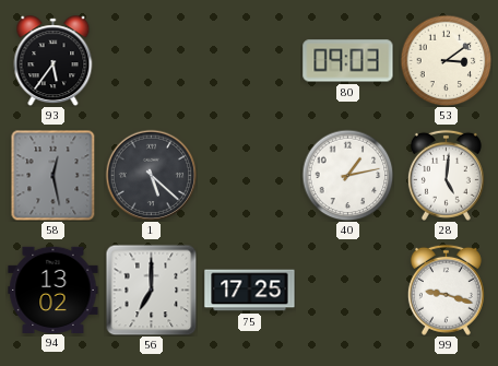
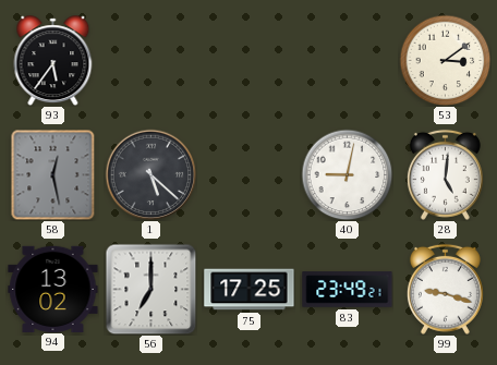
80: 09:03 -> none
40: 1:13 -> 9:02
83: none -> 23:49
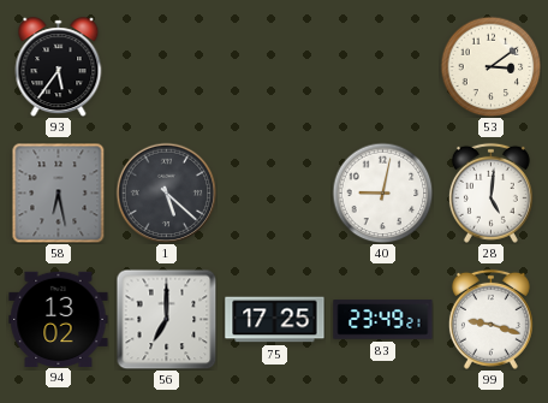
58: 12:28 -> 6:28
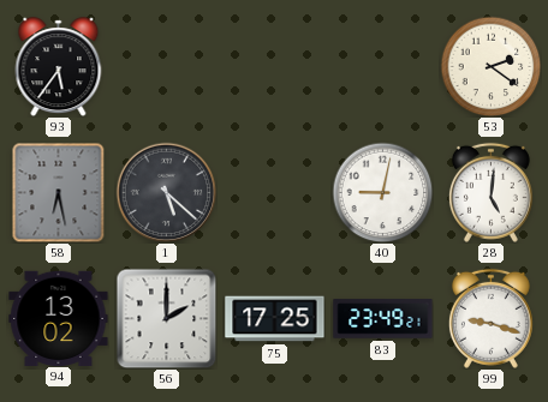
53: 3:09 -> 2:21
56: 7:00 -> 2:00
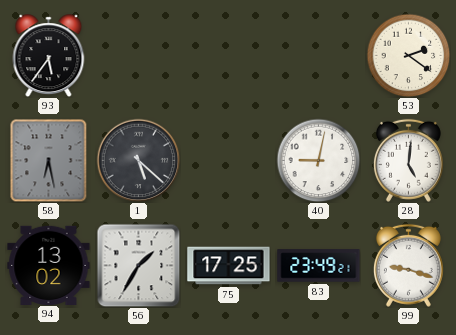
56: 2:00 -> 1:35
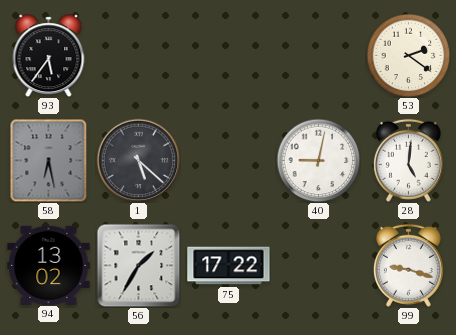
75: 17:25 -> 17:22
83: 23:49 -> none
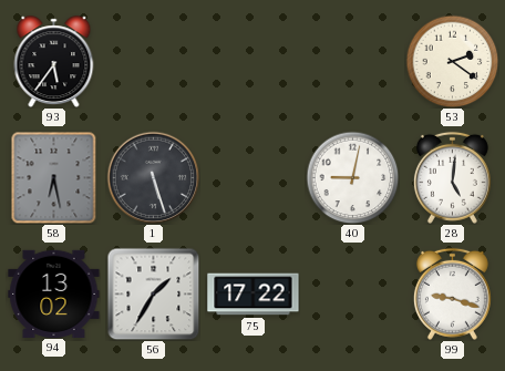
1: 5:22 -> 5:27
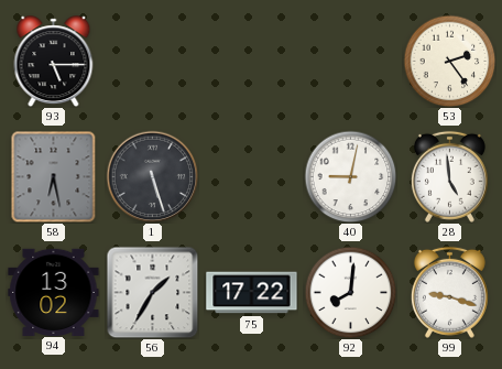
93: 5:36 -> 5:15
53: 2:21 -> 2:24
28: 5:01 -> 4:59
92: none -> 8:01
